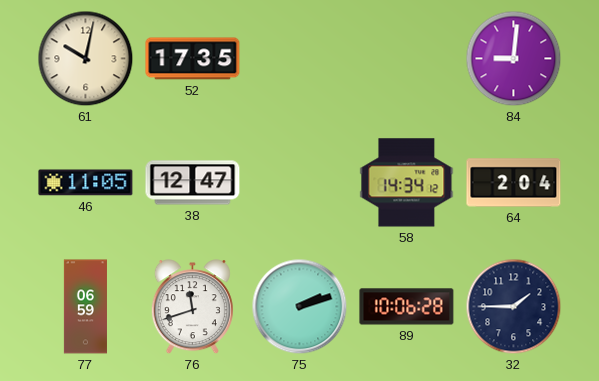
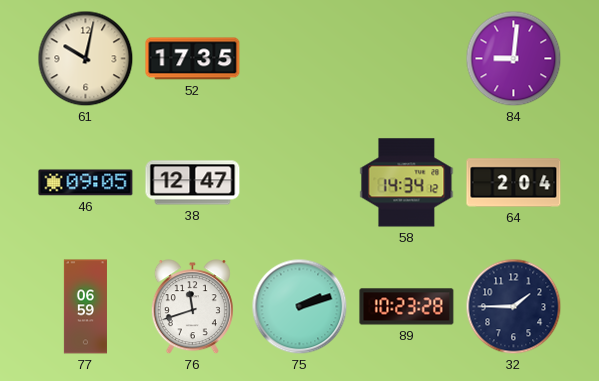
46: 11:05 -> 09:05
89: 10:06 -> 10:23
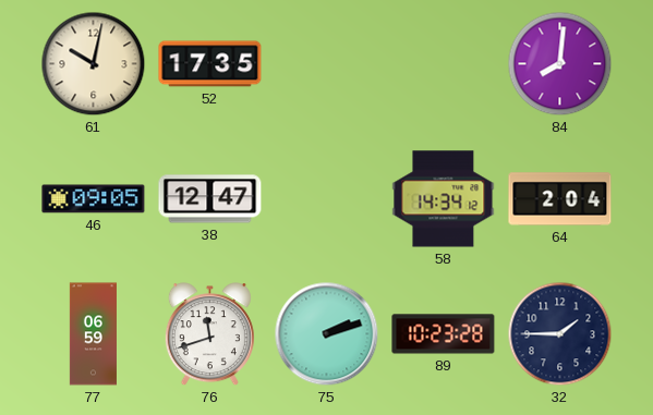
84: 9:01 -> 8:01
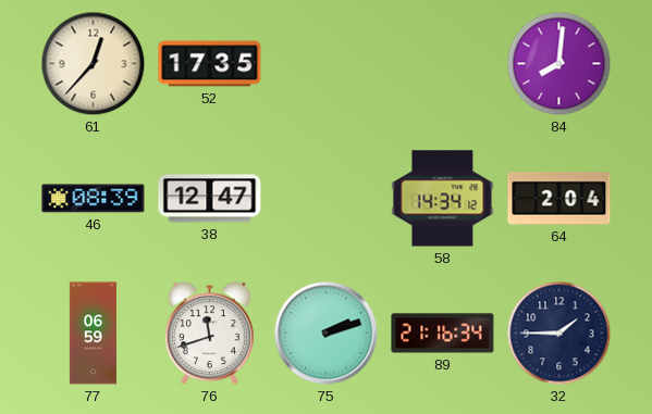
61: 10:02 -> 12:37
46: 09:05 -> 08:39
89: 10:23 -> 21:16
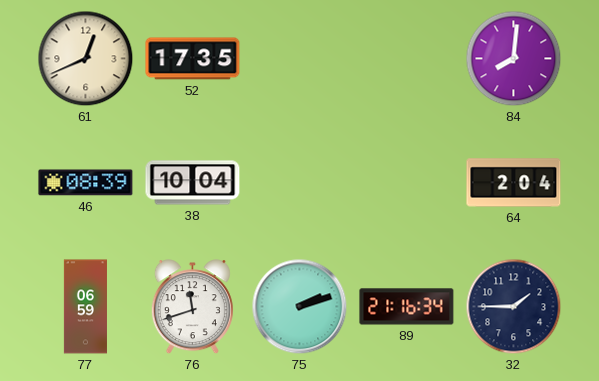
61: 12:37 -> 12:41
38: 12:47 -> 10:04
58: 14:34 -> none
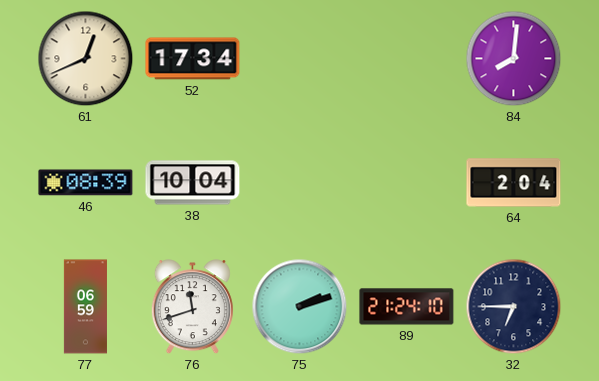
52: 17:35 -> 17:34
89: 21:16 -> 21:24
32: 1:45 -> 6:45
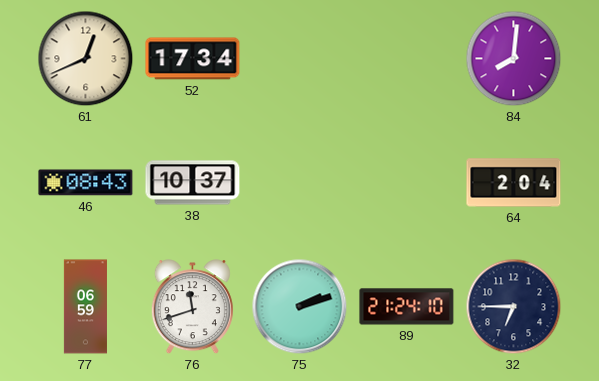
46: 08:39 -> 08:43
38: 10:04 -> 10:37
